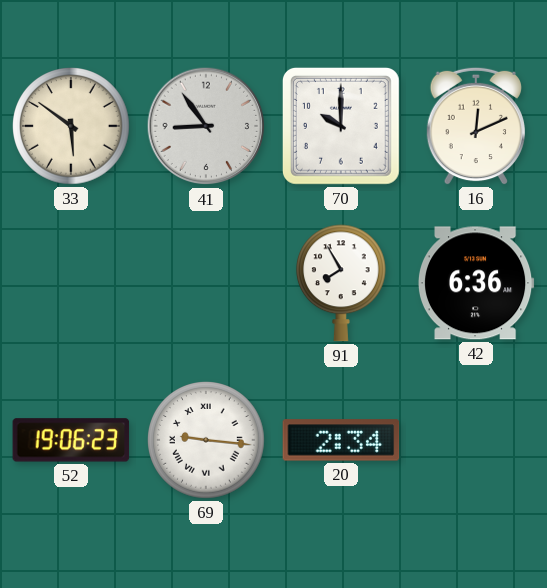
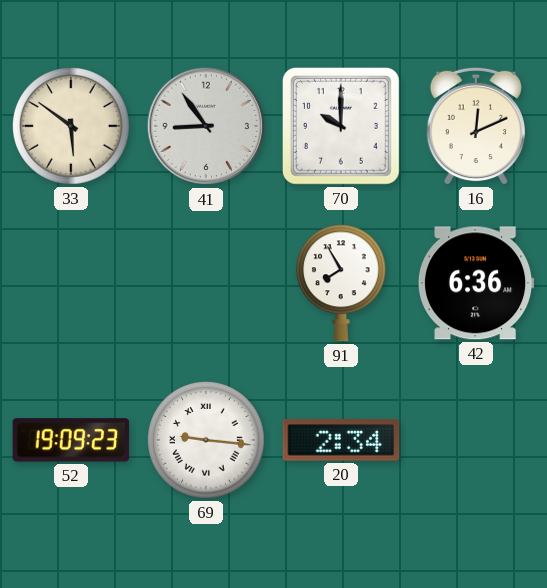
52: 19:06 -> 19:09
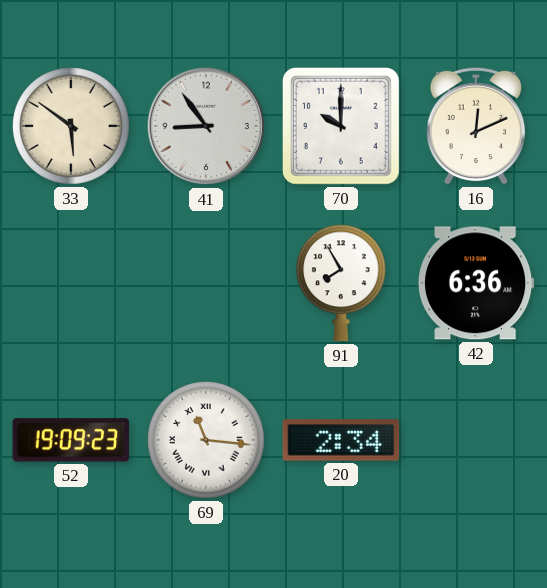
69: 9:16 -> 11:16
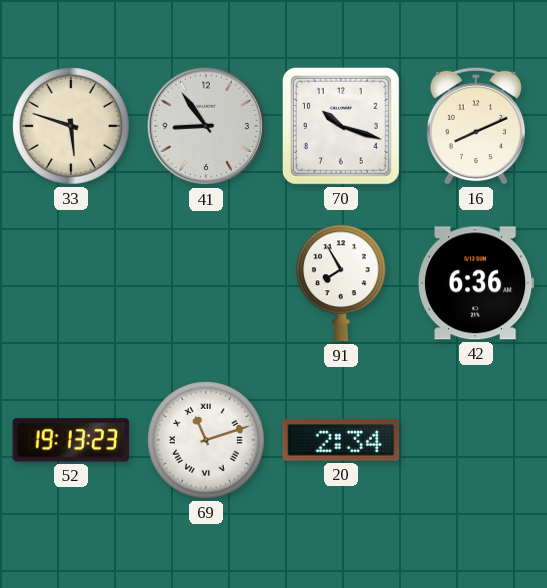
33: 5:51 -> 5:48
70: 10:00 -> 10:18
16: 12:11 -> 8:11
52: 19:09 -> 19:13
69: 11:16 -> 11:12
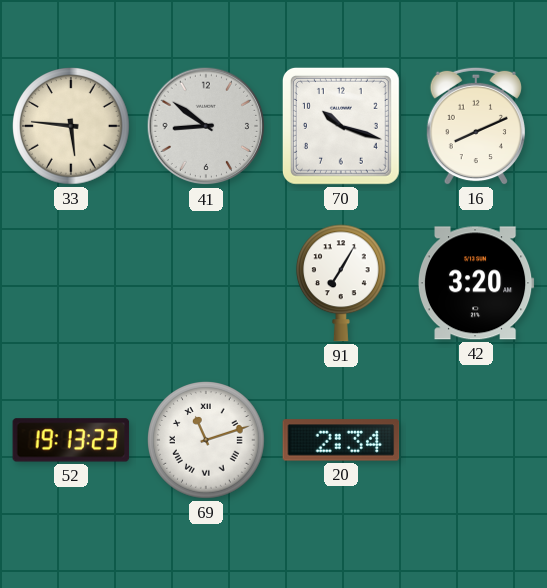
33: 5:48 -> 5:46
41: 8:54 -> 8:51
91: 7:55 -> 7:05
42: 6:36 -> 3:20
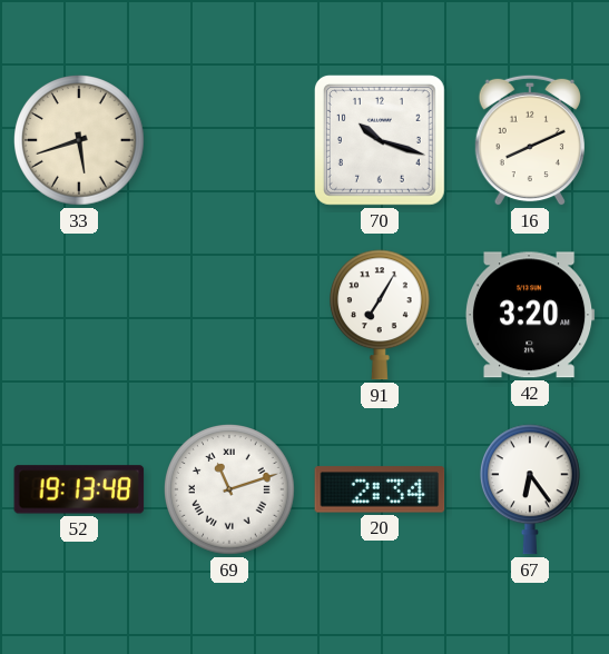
33: 5:46 -> 5:42
41: 8:51 -> none
52: 19:13:23 -> 19:13:48
67: none -> 6:24
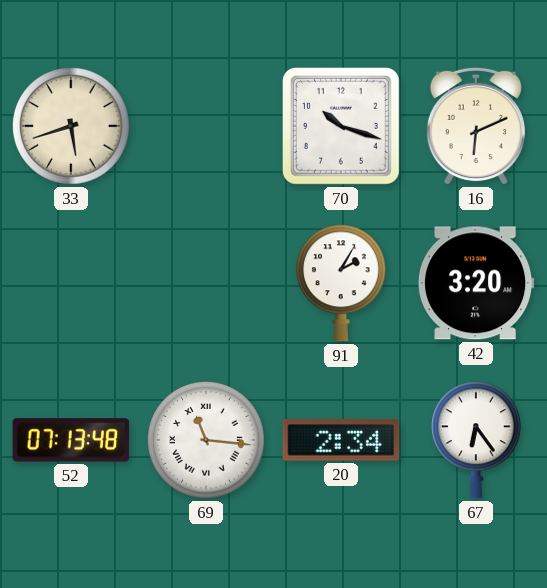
16: 8:11 -> 6:11
91: 7:05 -> 2:05
52: 19:13 -> 07:13
69: 11:12 -> 11:16
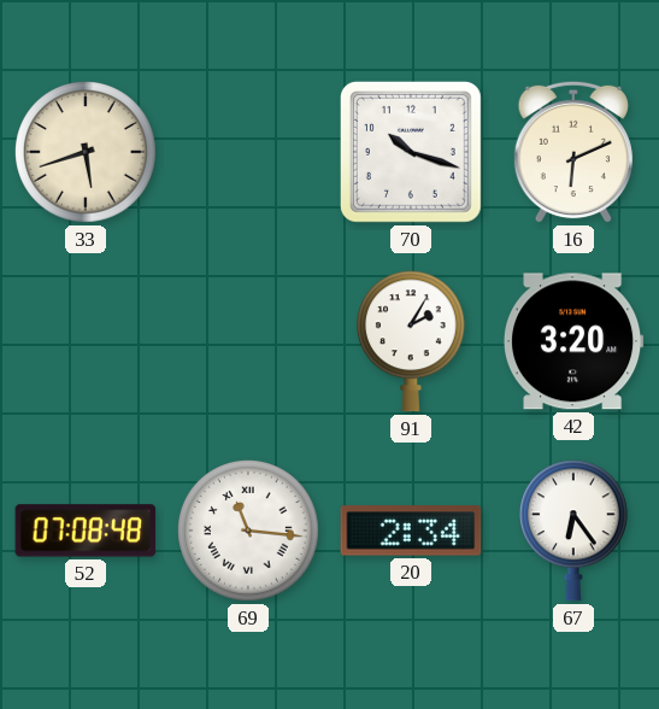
52: 07:13 -> 07:08
